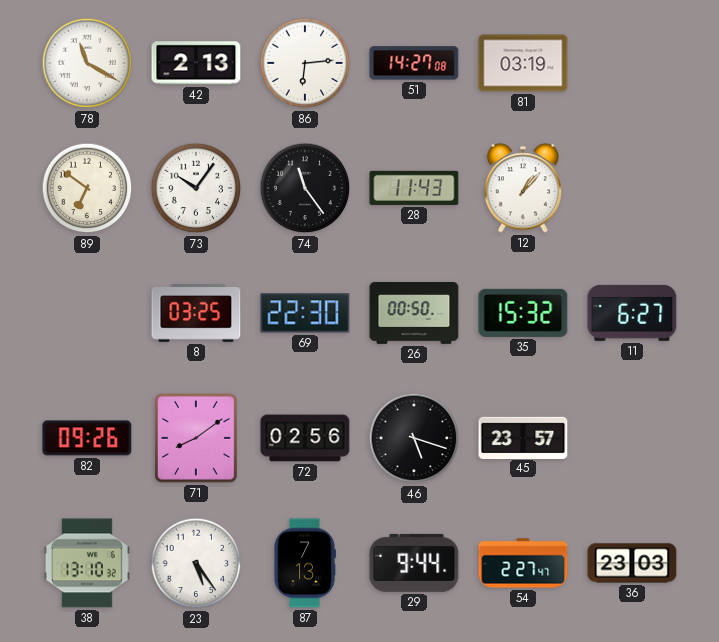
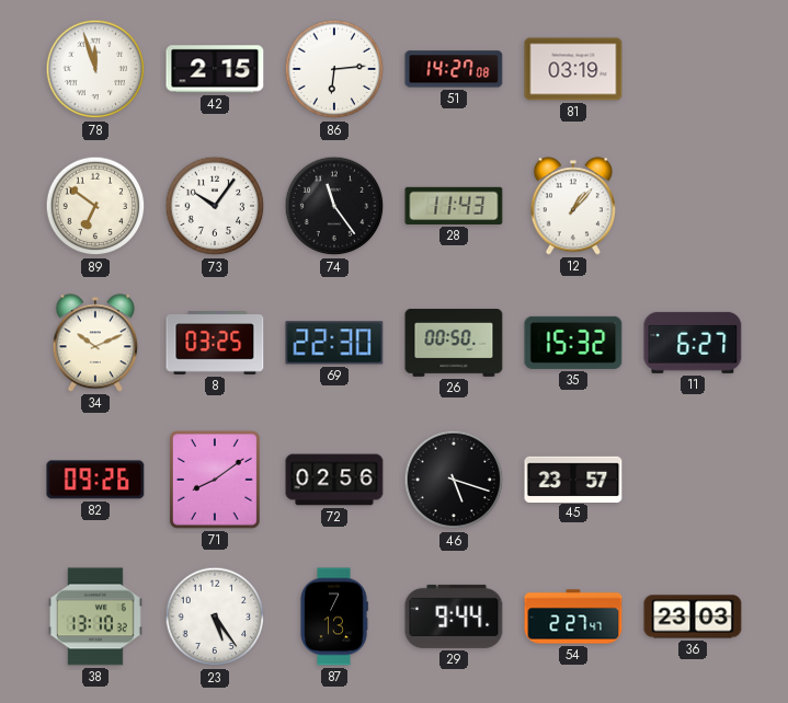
78: 11:20 -> 11:57
42: 2:13 -> 2:15
34: none -> 10:11
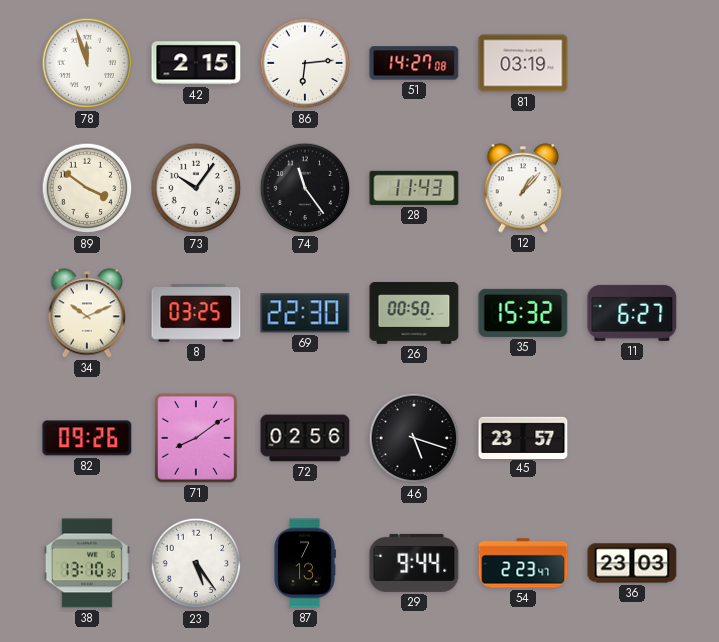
89: 6:51 -> 3:51
54: 2:27 -> 2:23
